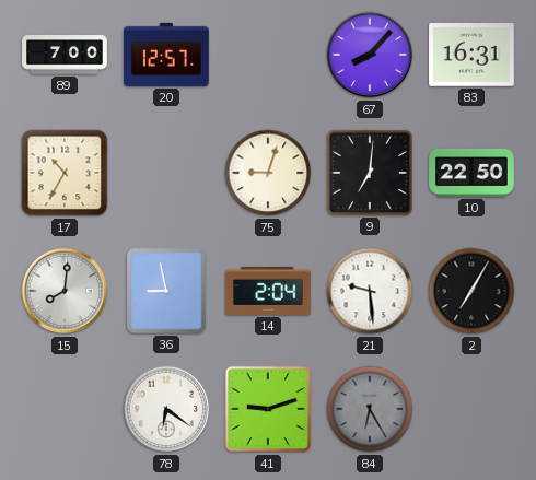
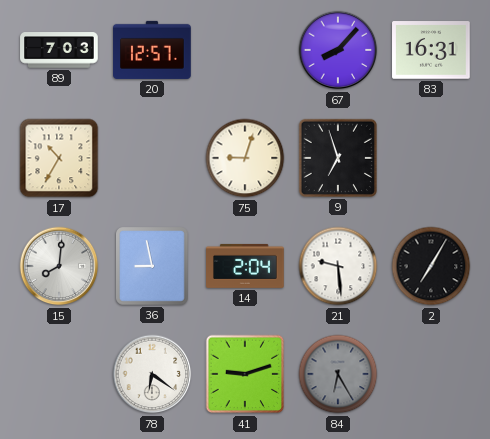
89: 7:00 -> 7:03
9: 7:01 -> 6:57
10: 22:50 -> none
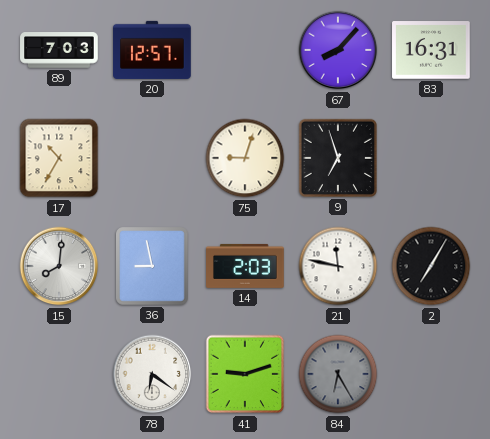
14: 2:04 -> 2:03
21: 9:29 -> 11:47
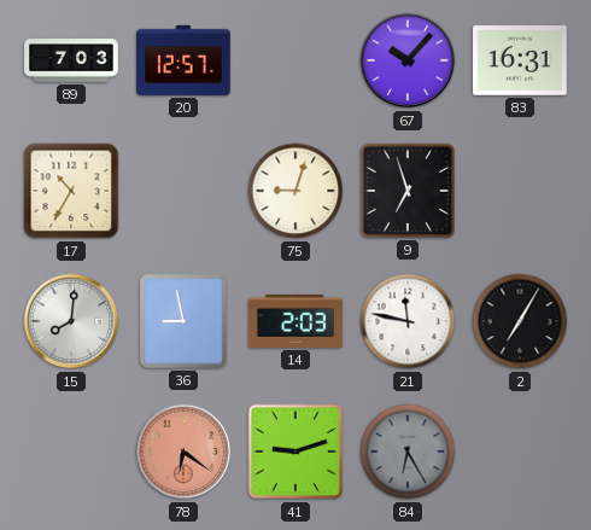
67: 8:07 -> 10:07
78 dial: white -> salmon
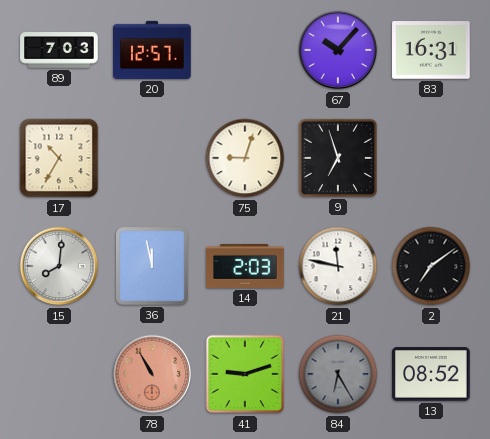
36: 8:58 -> 11:58
2: 7:05 -> 7:09
78: 6:21 -> 10:55
13: none -> 08:52
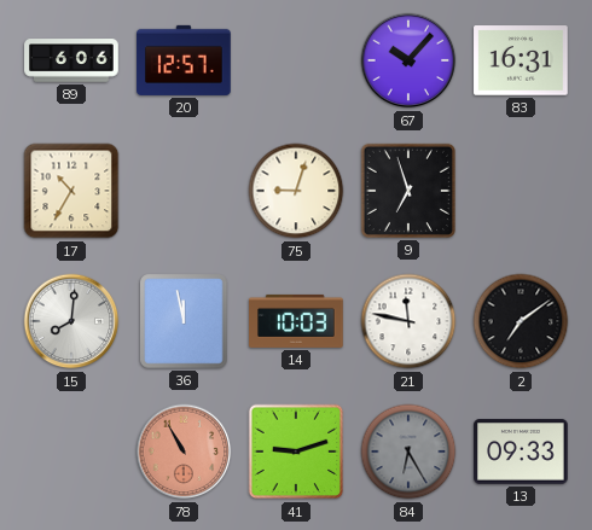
89: 7:03 -> 6:06
14: 2:03 -> 10:03
13: 08:52 -> 09:33
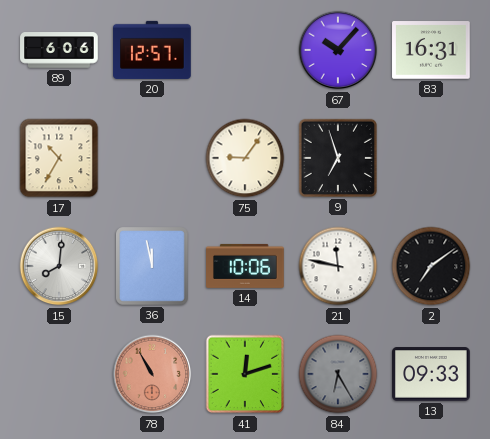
75: 9:03 -> 9:06
14: 10:03 -> 10:06
41: 9:12 -> 12:12
